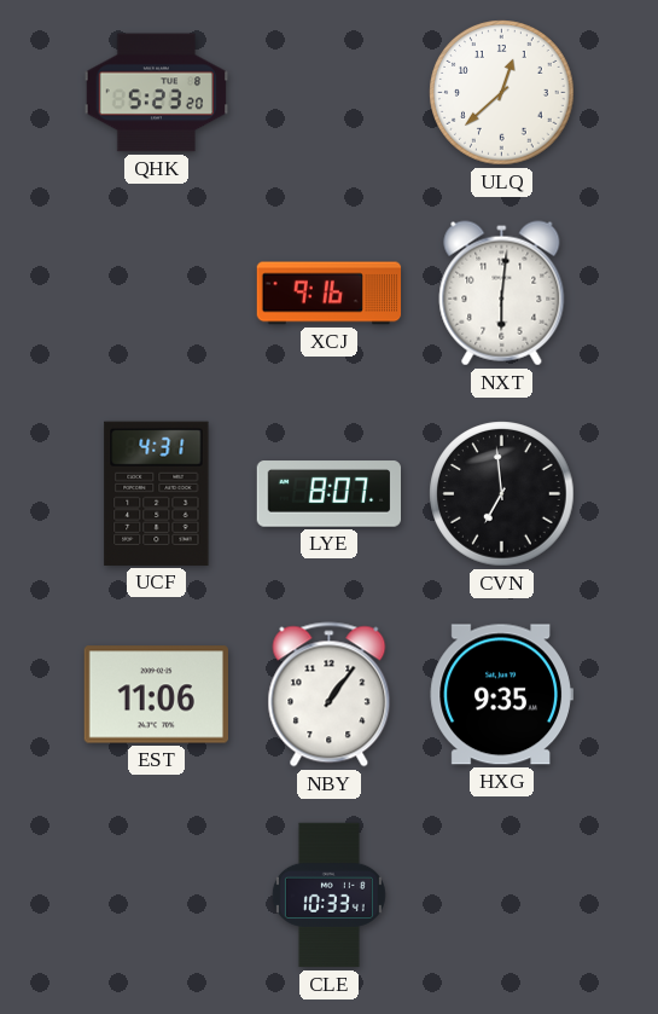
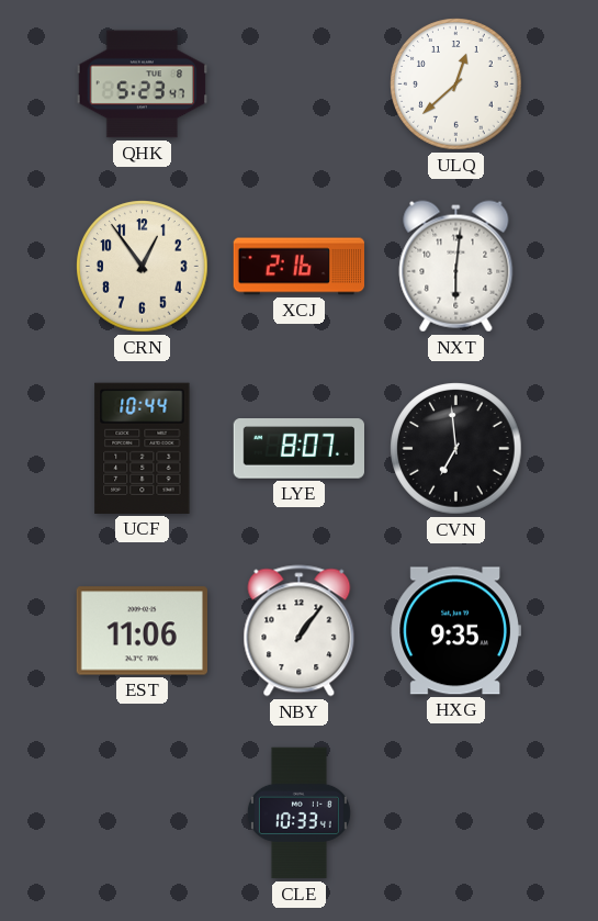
QHK: 5:23:20 -> 5:23:47
CRN: none -> 12:54
XCJ: 9:16 -> 2:16
UCF: 4:31 -> 10:44
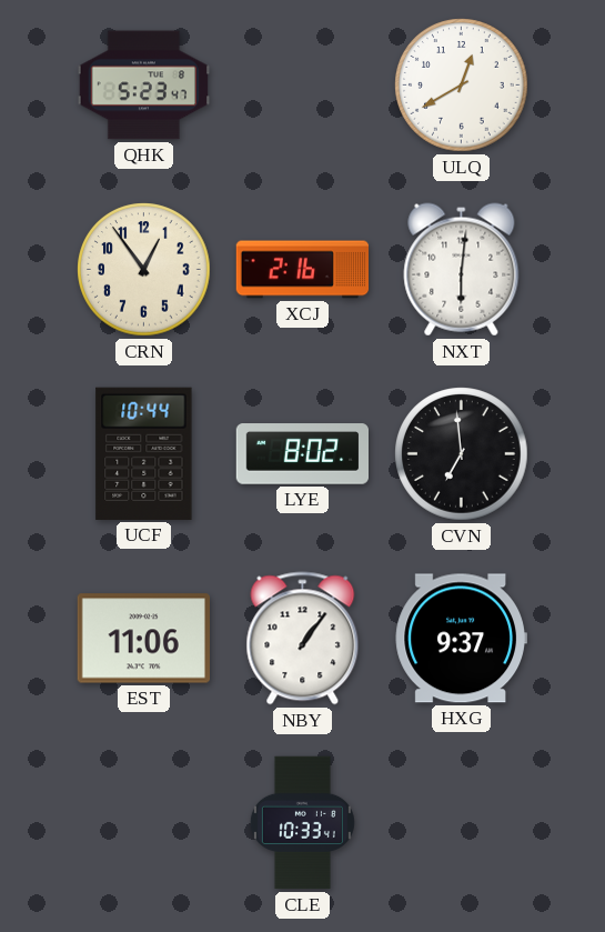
ULQ: 12:38 -> 12:40
LYE: 8:07 -> 8:02
HXG: 9:35 -> 9:37
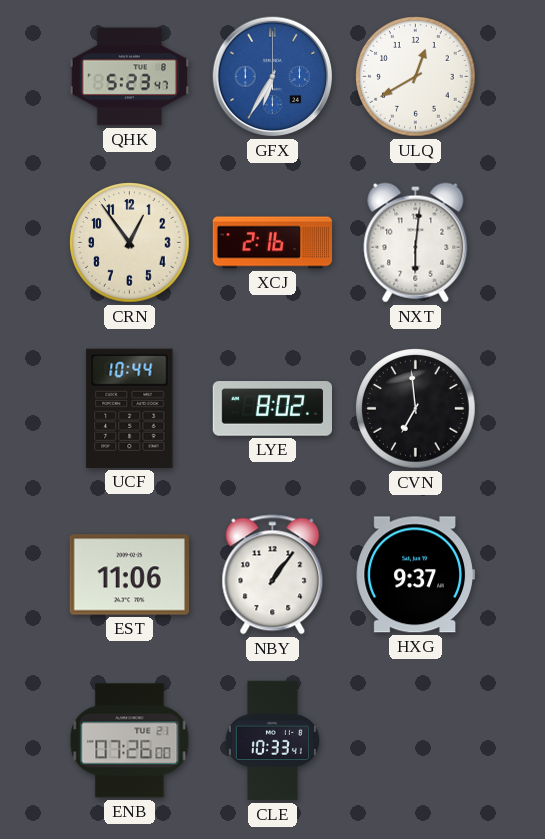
GFX: none -> 6:35
ENB: none -> 07:26
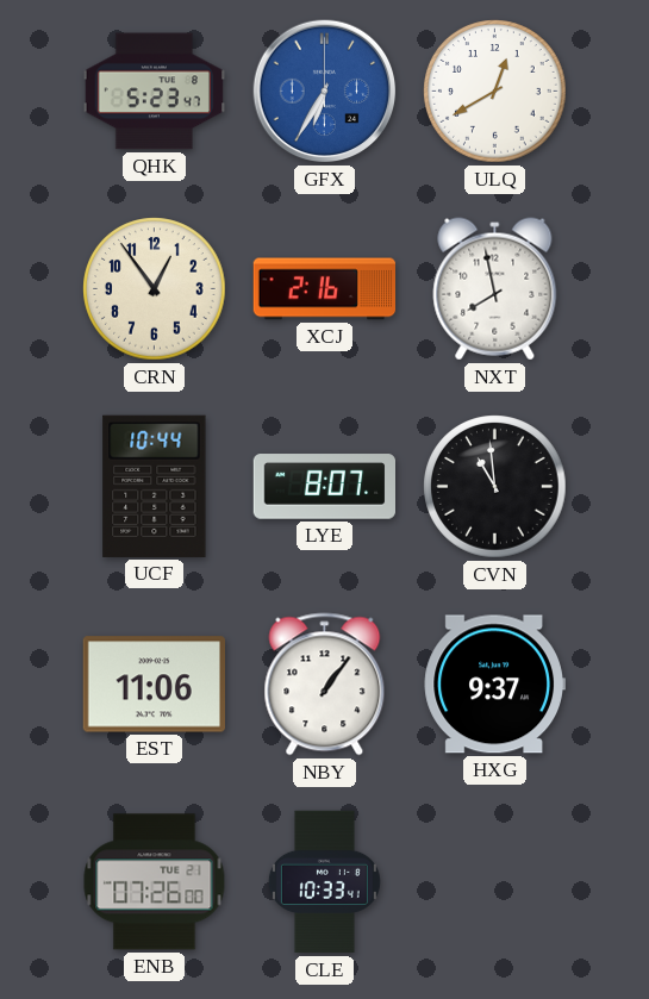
NXT: 6:01 -> 7:58
LYE: 8:02 -> 8:07
CVN: 6:59 -> 10:59
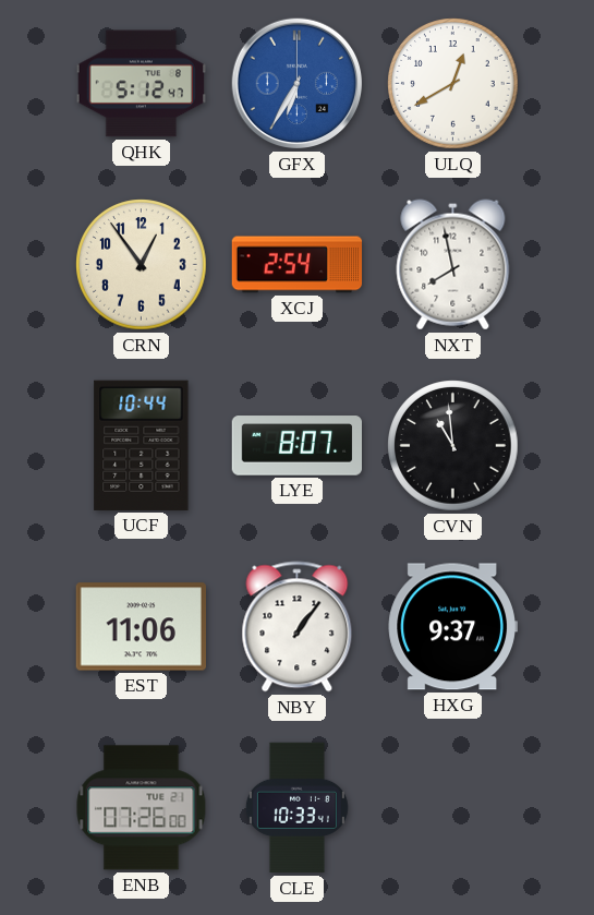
QHK: 5:23 -> 5:12
XCJ: 2:16 -> 2:54
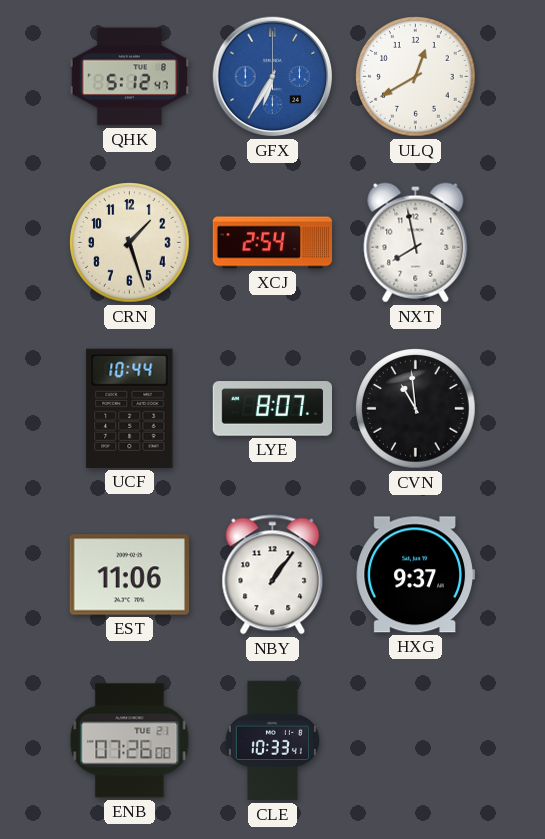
CRN: 12:54 -> 1:27
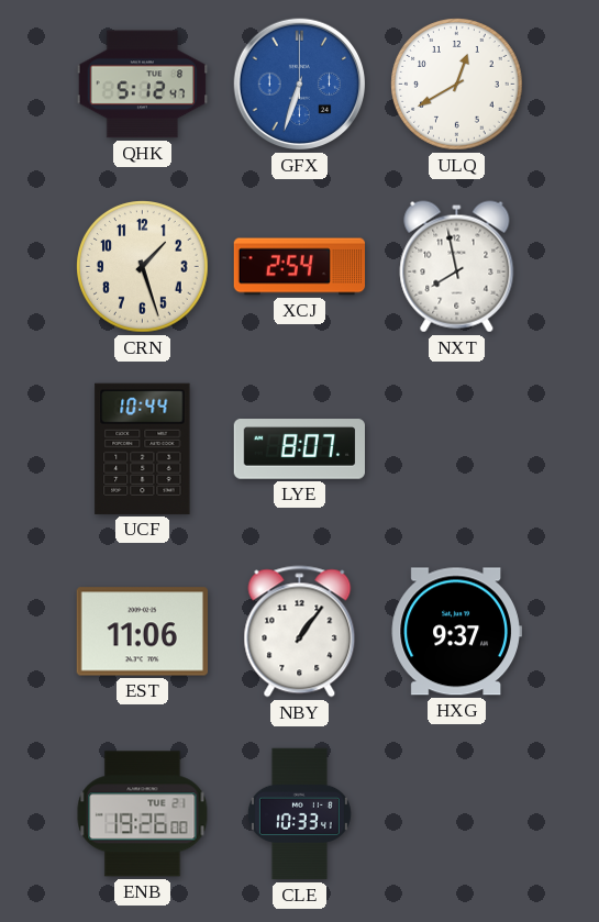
GFX: 6:35 -> 6:33
CVN: 10:59 -> none
ENB: 07:26 -> 19:26
